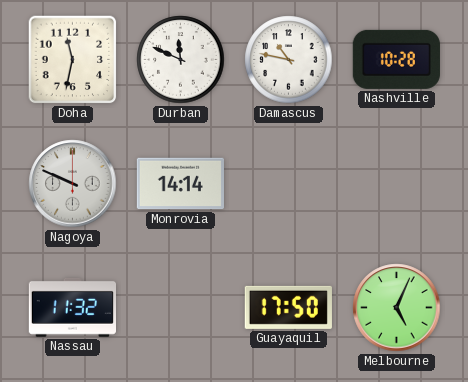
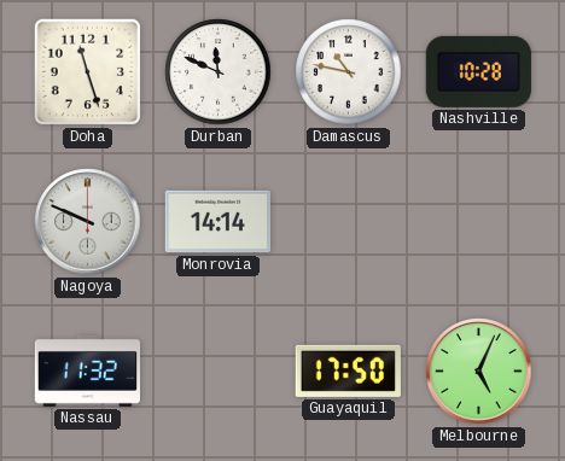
Doha: 11:32 -> 11:27
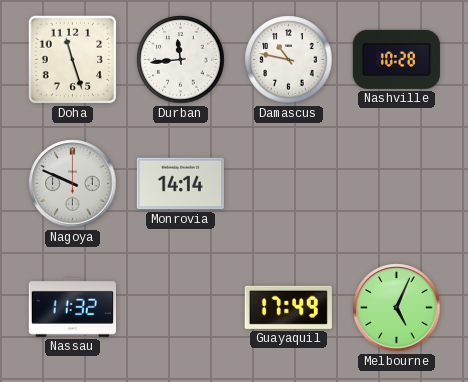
Durban: 11:49 -> 11:44
Guayaquil: 17:50 -> 17:49
